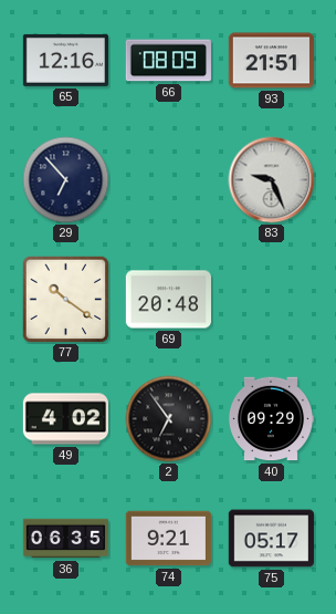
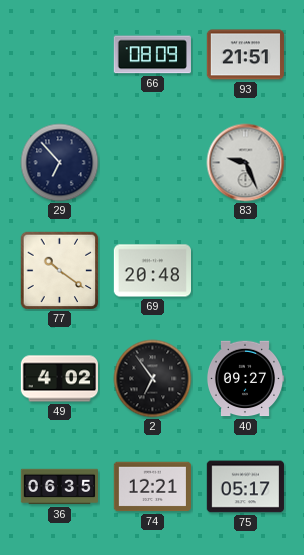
65: 12:16 -> none
40: 09:29 -> 09:27
74: 9:21 -> 12:21
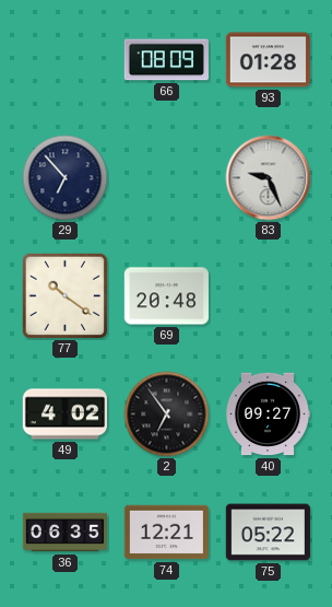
93: 21:51 -> 01:28
75: 05:17 -> 05:22
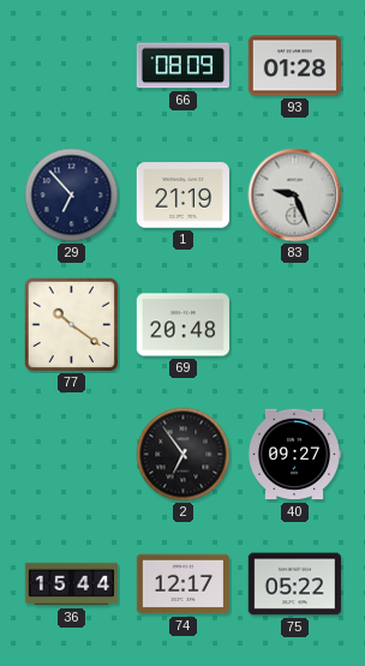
1: none -> 21:19
49: 4:02 -> none
36: 06:35 -> 15:44
74: 12:21 -> 12:17
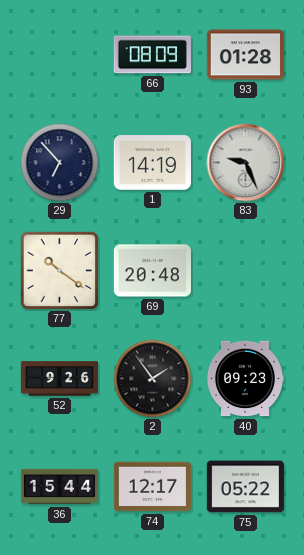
1: 21:19 -> 14:19
52: none -> 9:26
2: 6:54 -> 1:54
40: 09:27 -> 09:23
